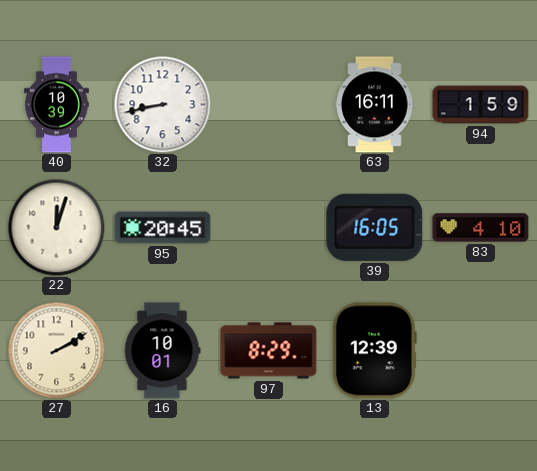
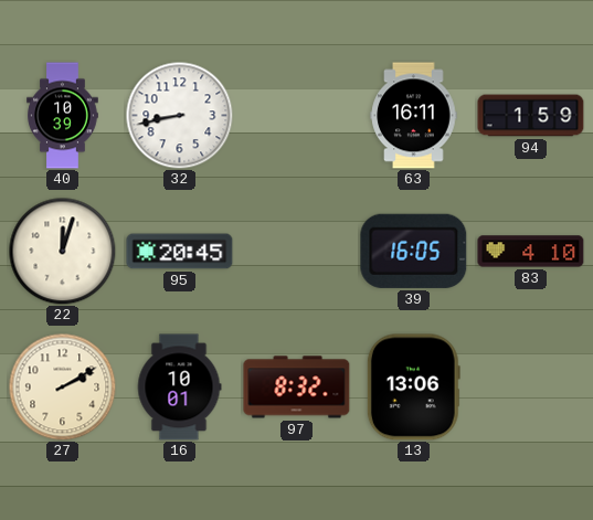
97: 8:29 -> 8:32
13: 12:39 -> 13:06
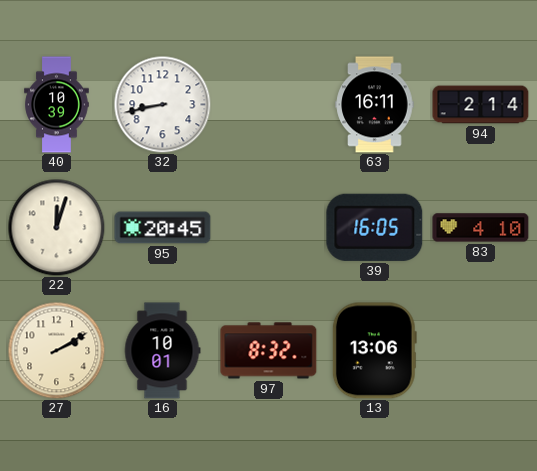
94: 1:59 -> 2:14
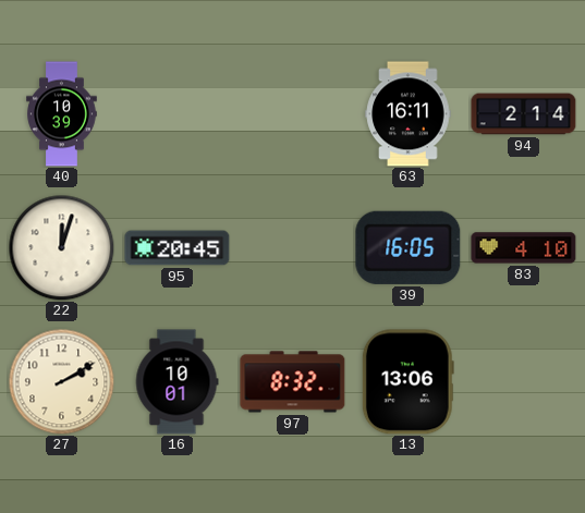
32: 8:43 -> none
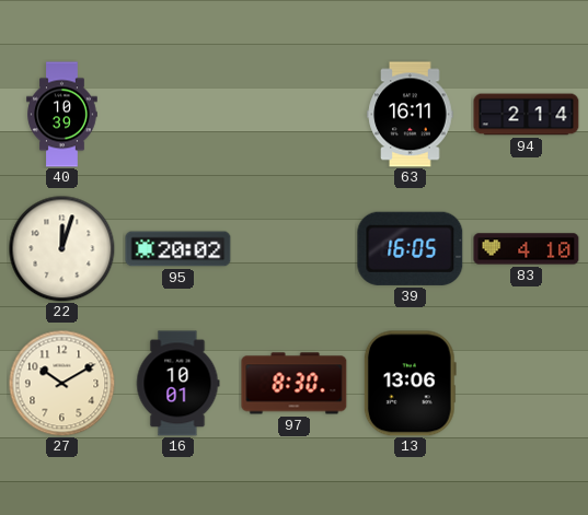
95: 20:45 -> 20:02
27: 2:10 -> 10:10
97: 8:32 -> 8:30
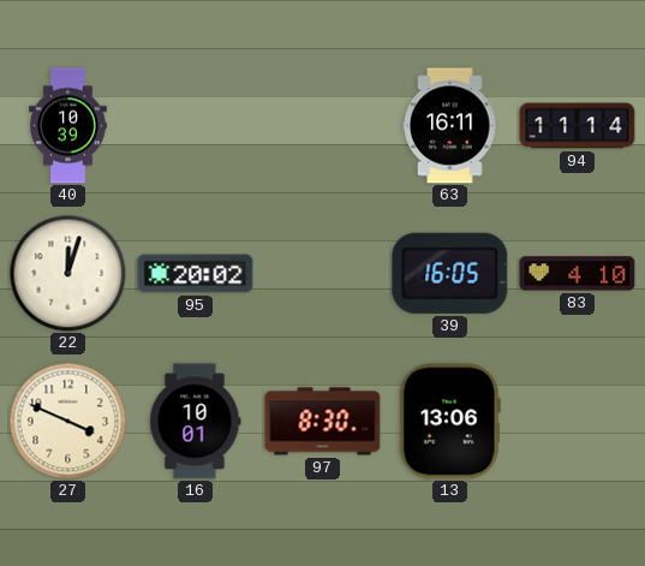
94: 2:14 -> 11:14
27: 10:10 -> 3:49
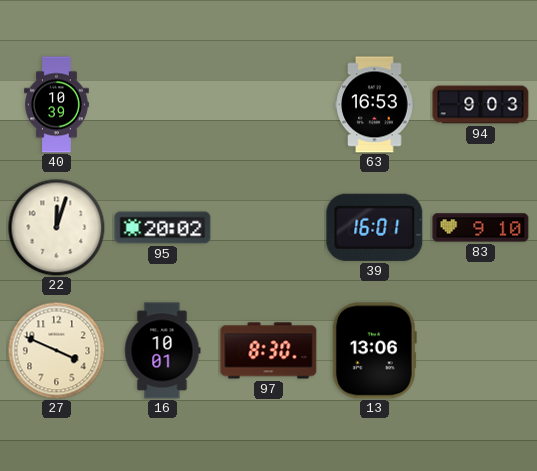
63: 16:11 -> 16:53
94: 11:14 -> 9:03
39: 16:05 -> 16:01
83: 4:10 -> 9:10
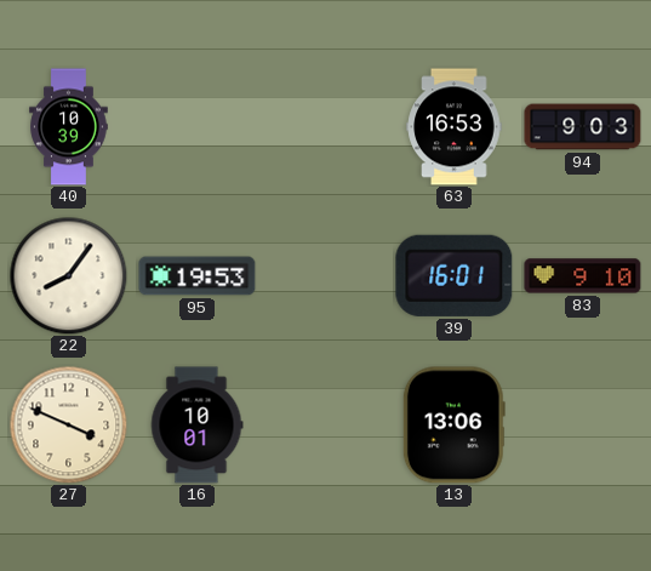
22: 12:03 -> 8:06
95: 20:02 -> 19:53
97: 8:30 -> none
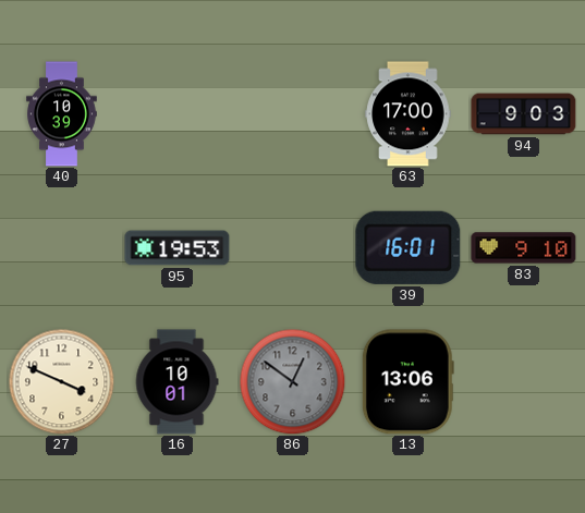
63: 16:53 -> 17:00
22: 8:06 -> none
86: none -> 12:51
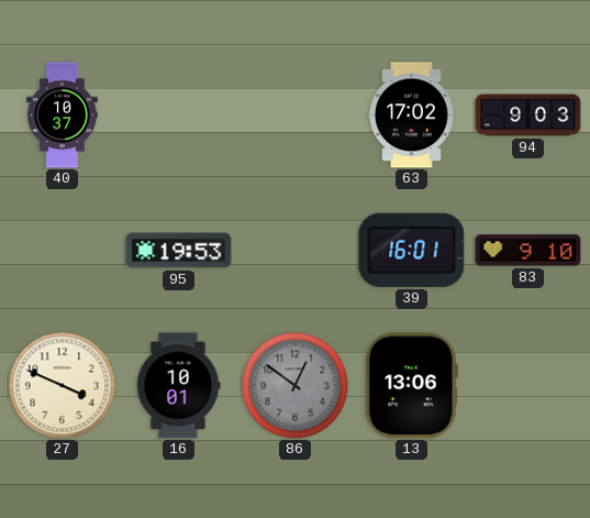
40: 10:39 -> 10:37
63: 17:00 -> 17:02
